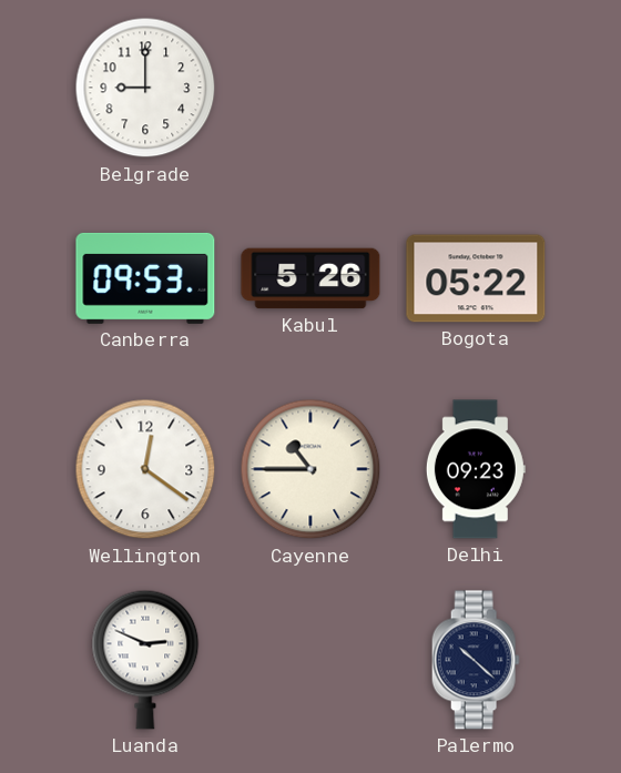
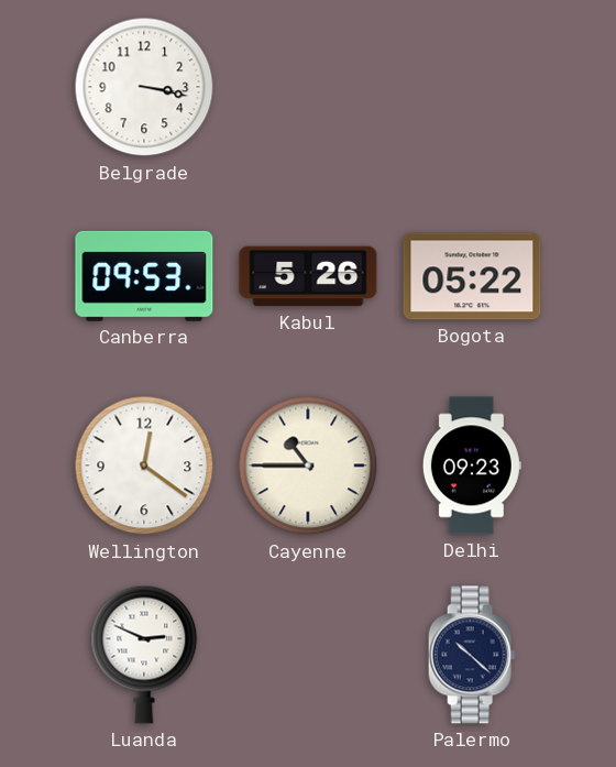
Belgrade: 9:00 -> 3:17
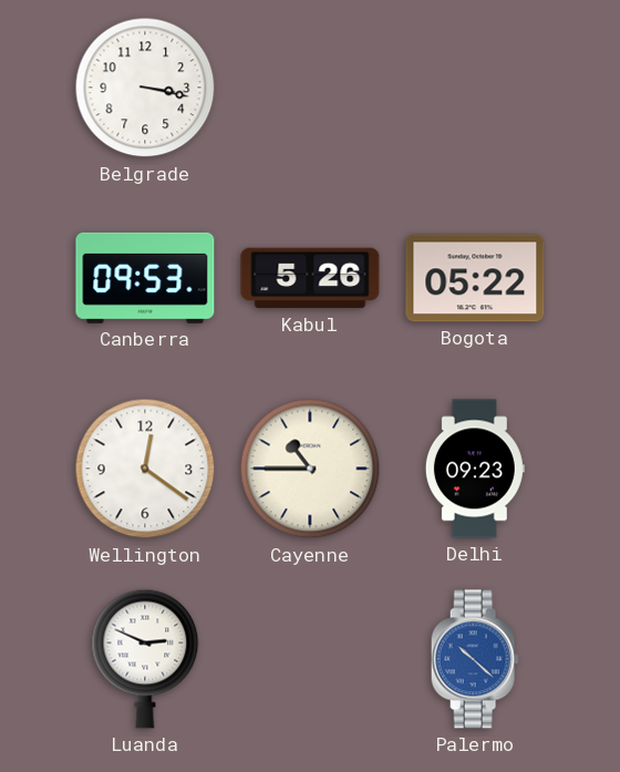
Palermo dial: navy -> blue
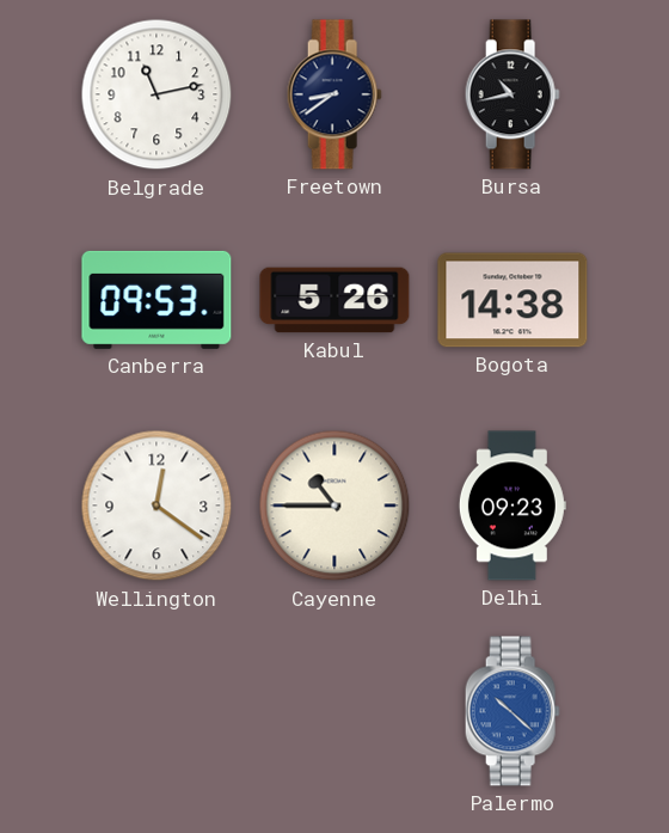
Belgrade: 3:17 -> 11:13
Freetown: none -> 8:39
Bursa: none -> 10:43
Bogota: 05:22 -> 14:38
Luanda: 2:49 -> none
